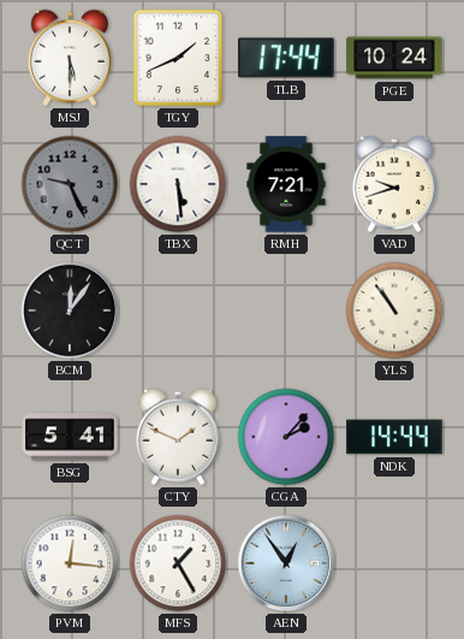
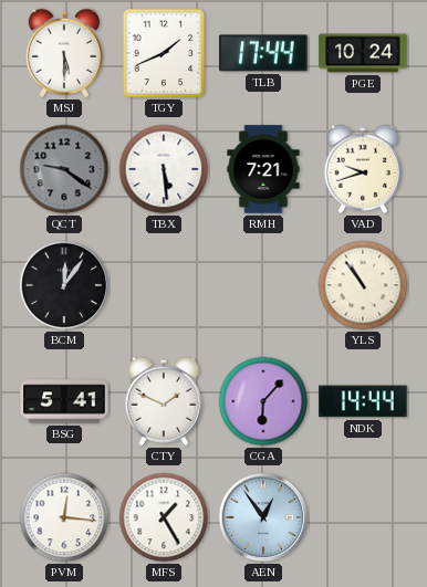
QCT: 9:26 -> 9:21
CGA: 2:07 -> 6:07
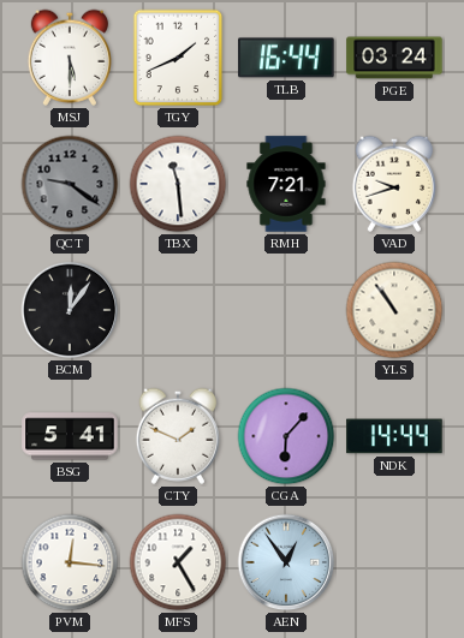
TLB: 17:44 -> 16:44
PGE: 10:24 -> 03:24
TBX: 5:29 -> 11:29
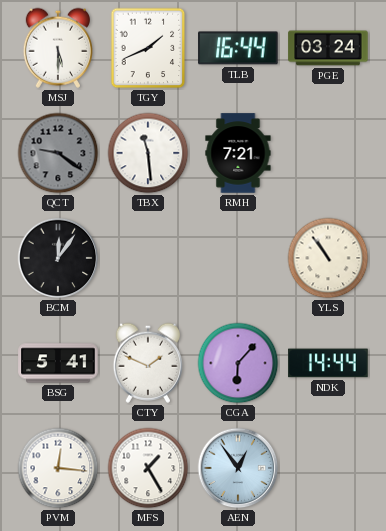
VAD: 9:42 -> none
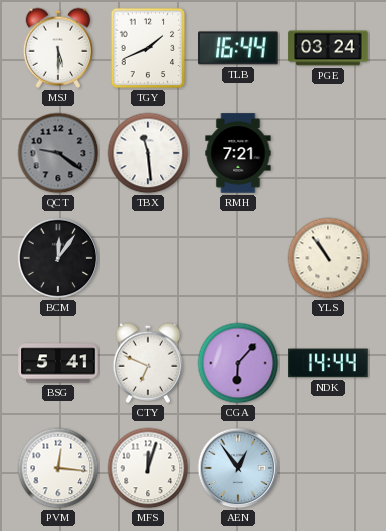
CTY: 1:49 -> 6:49
MFS: 1:25 -> 12:03
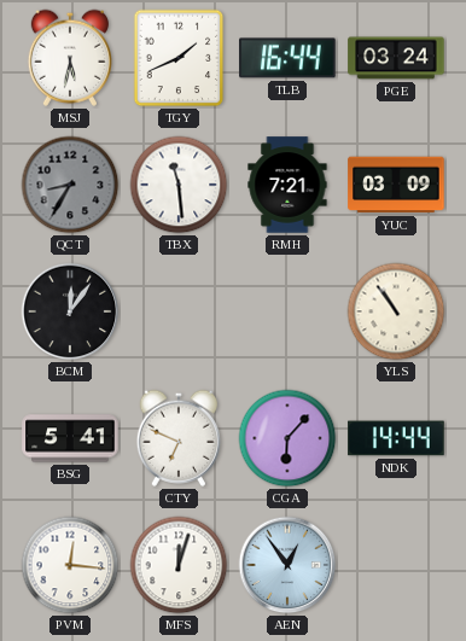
MSJ: 5:30 -> 5:32
QCT: 9:21 -> 8:35
YUC: none -> 03:09
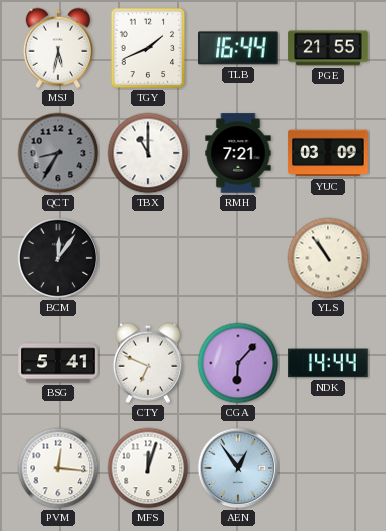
PGE: 03:24 -> 21:55
TBX: 11:29 -> 11:00
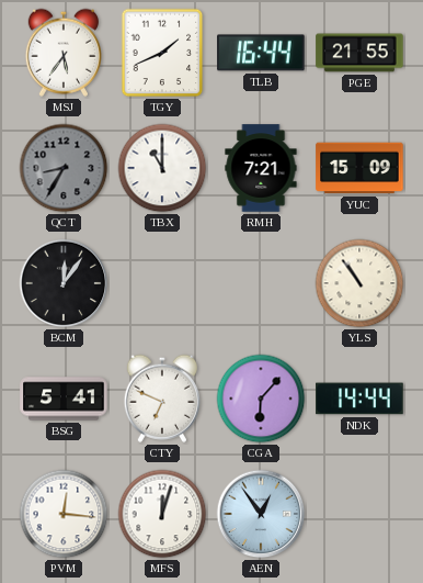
MSJ: 5:32 -> 5:36
YUC: 03:09 -> 15:09
